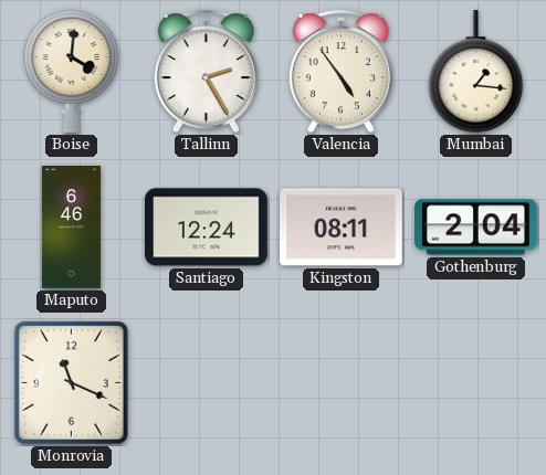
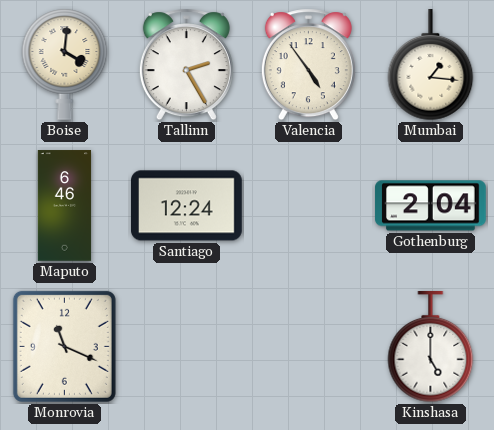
Kingston: 08:11 -> none
Kinshasa: none -> 5:00
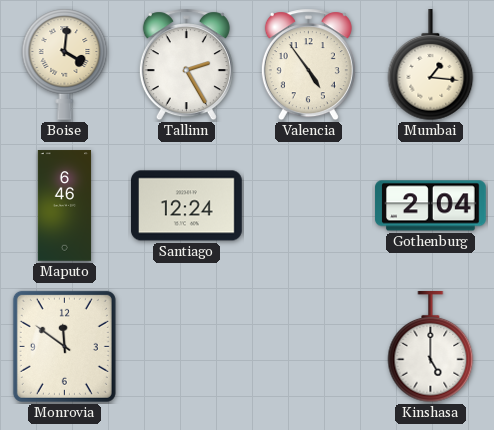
Monrovia: 11:19 -> 11:51
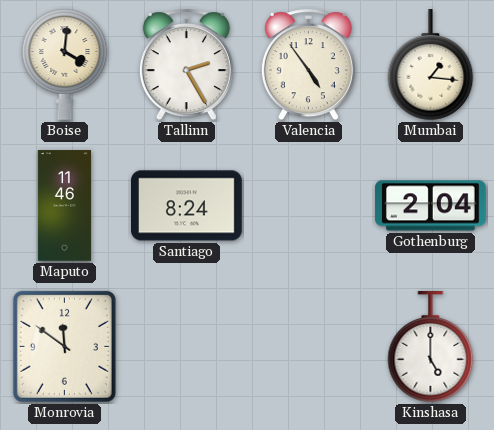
Maputo: 6:46 -> 11:46
Santiago: 12:24 -> 8:24
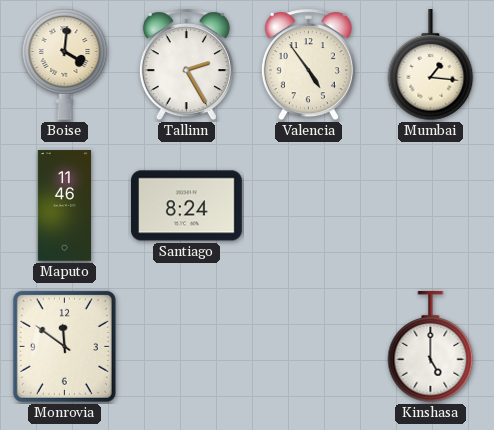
Gothenburg: 2:04 -> none
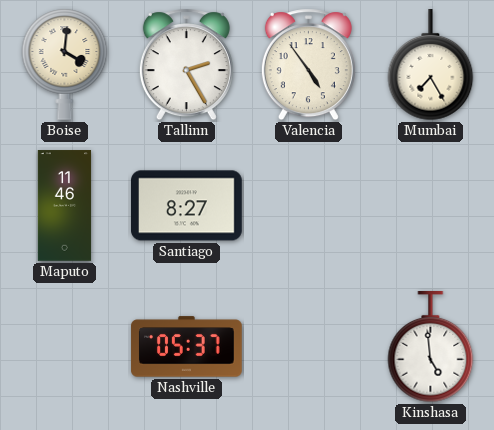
Mumbai: 1:16 -> 7:25
Santiago: 8:24 -> 8:27
Monrovia: 11:51 -> none
Nashville: none -> 05:37
Kinshasa: 5:00 -> 4:59
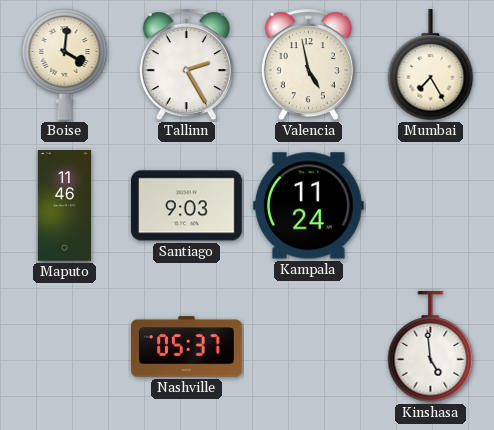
Valencia: 4:54 -> 4:58
Santiago: 8:27 -> 9:03
Kampala: none -> 11:24
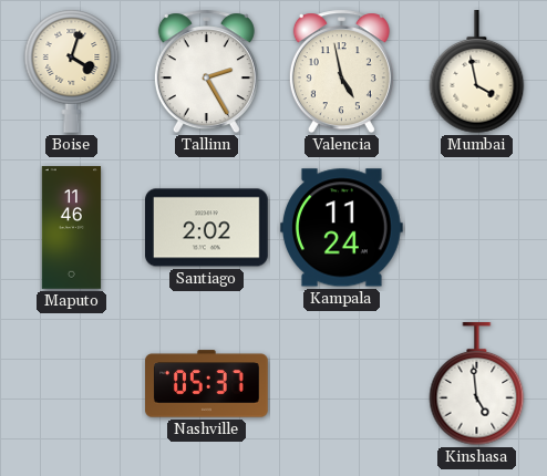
Boise: 4:01 -> 4:03
Mumbai: 7:25 -> 3:58
Santiago: 9:03 -> 2:02
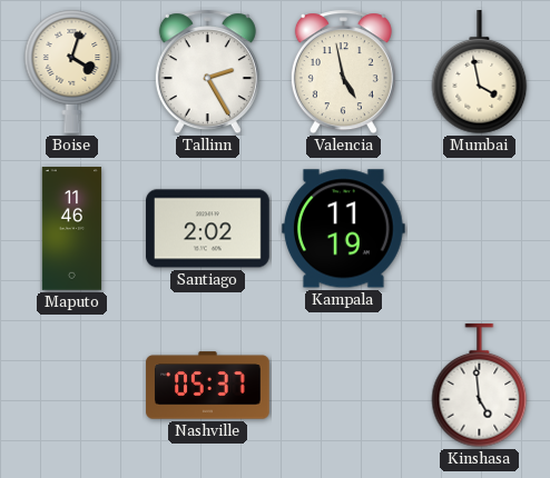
Kampala: 11:24 -> 11:19
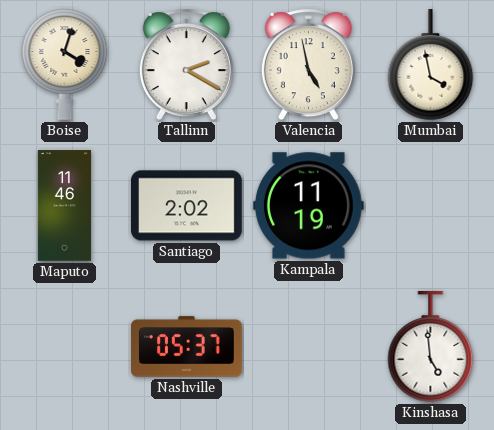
Tallinn: 2:25 -> 2:20
